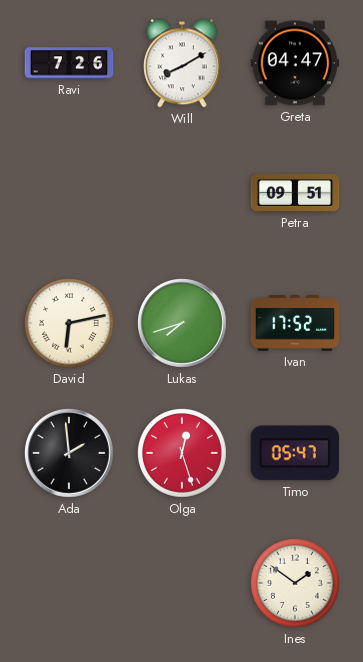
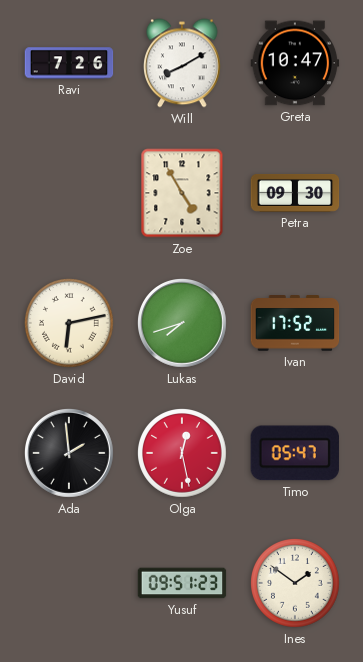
Greta: 04:47 -> 10:47
Zoe: none -> 4:55
Petra: 09:51 -> 09:30
Olga: 12:27 -> 12:28
Yusuf: none -> 09:51
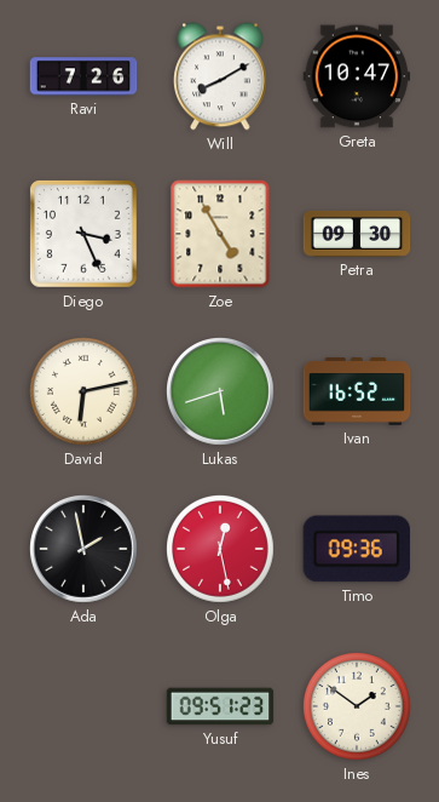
Diego: none -> 3:26
Lukas: 7:42 -> 5:42
Ivan: 17:52 -> 16:52
Ada: 1:59 -> 1:58
Timo: 05:47 -> 09:36
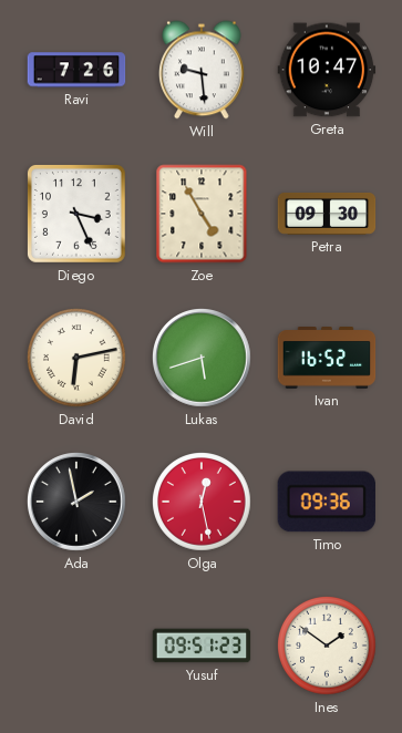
Will: 8:10 -> 9:29
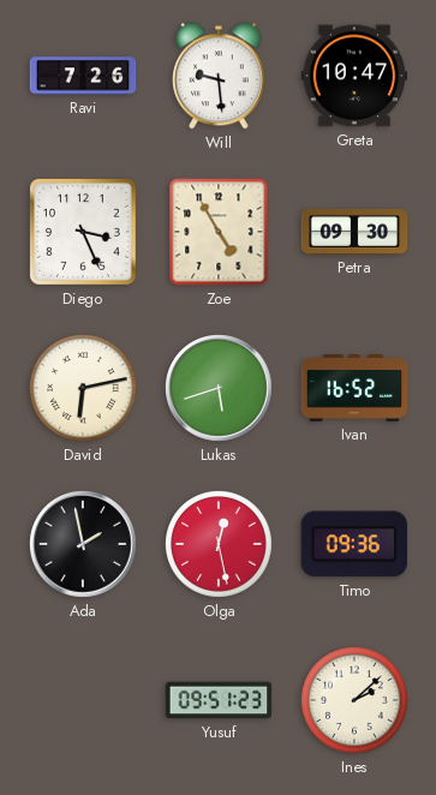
Ines: 1:51 -> 2:08
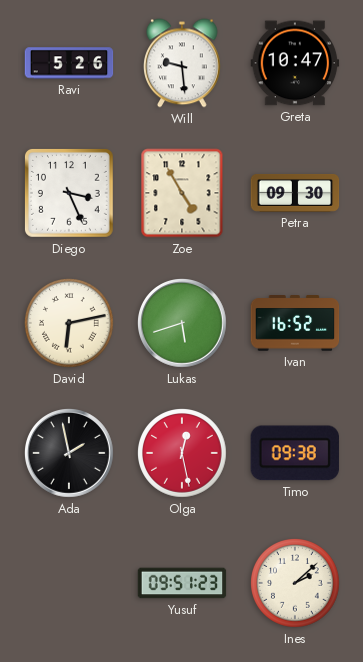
Ravi: 7:26 -> 5:26
Timo: 09:36 -> 09:38
